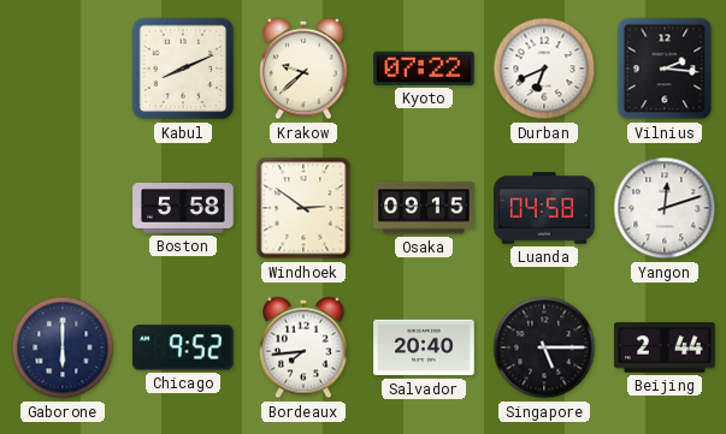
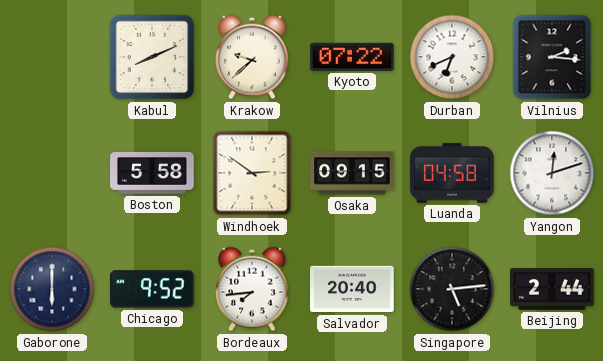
Singapore: 5:15 -> 5:14
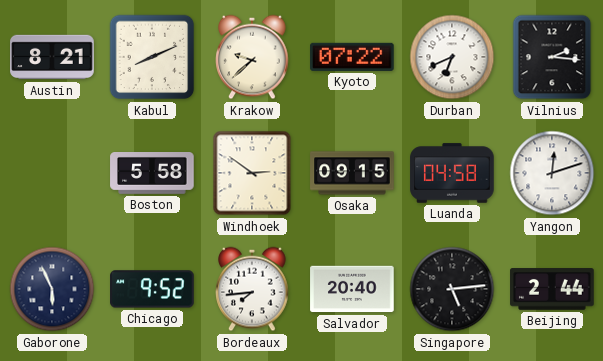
Austin: none -> 8:21
Gaborone: 6:00 -> 5:56
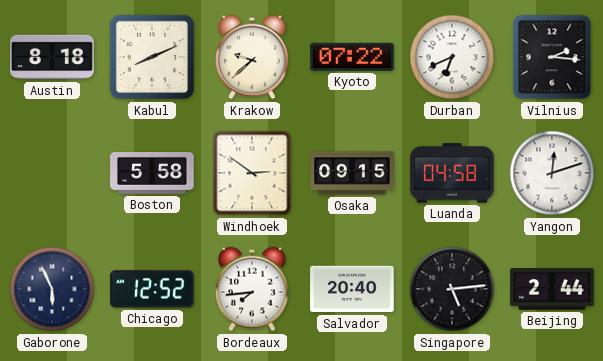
Austin: 8:21 -> 8:18
Chicago: 9:52 -> 12:52
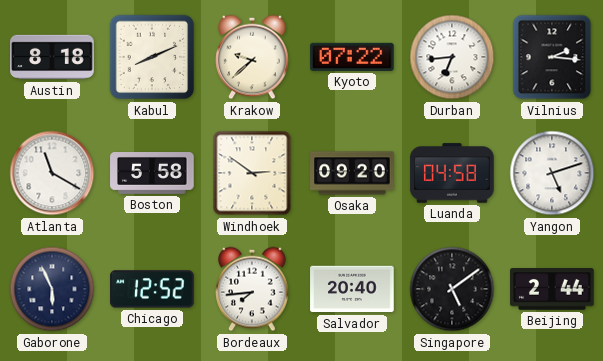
Durban: 6:41 -> 6:44
Atlanta: none -> 11:20
Osaka: 09:15 -> 09:20
Yangon: 12:12 -> 5:12
Singapore: 5:14 -> 5:09
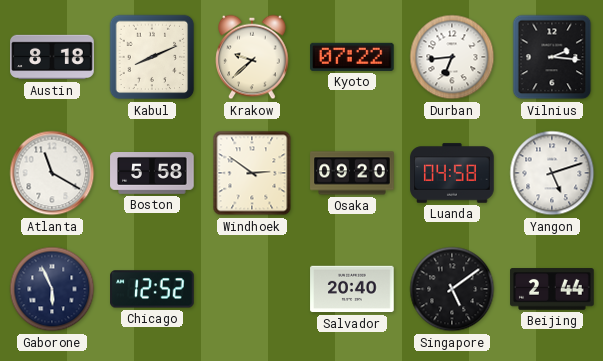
Bordeaux: 7:44 -> none
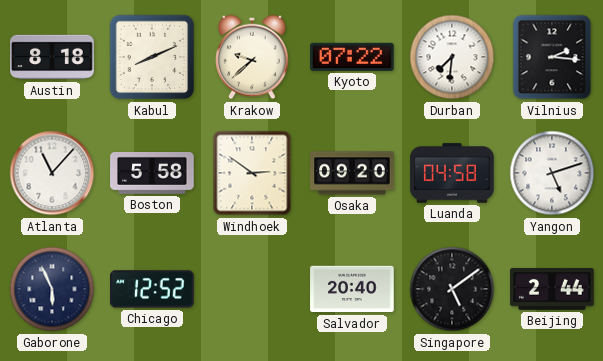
Durban: 6:44 -> 7:31
Atlanta: 11:20 -> 11:07
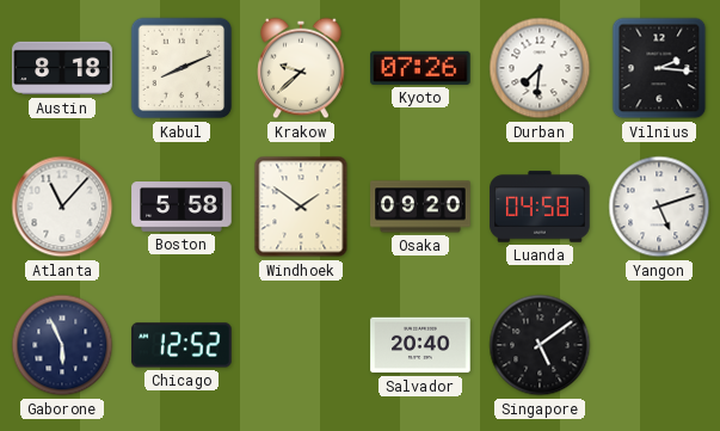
Kyoto: 07:22 -> 07:26
Windhoek: 2:51 -> 1:51
Beijing: 2:44 -> none
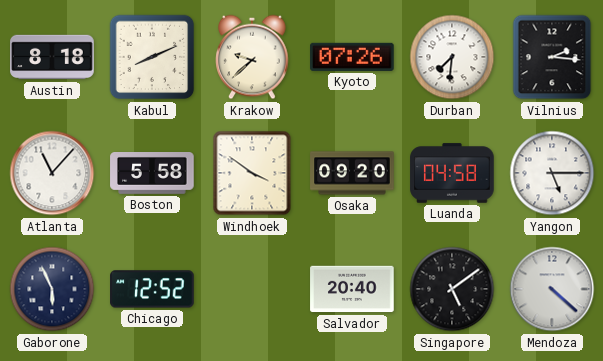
Windhoek: 1:51 -> 3:51
Yangon: 5:12 -> 5:15
Mendoza: none -> 4:22
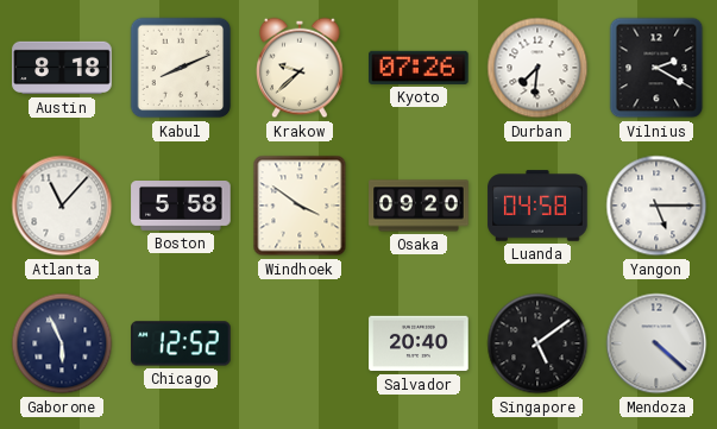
Vilnius: 2:16 -> 2:20
